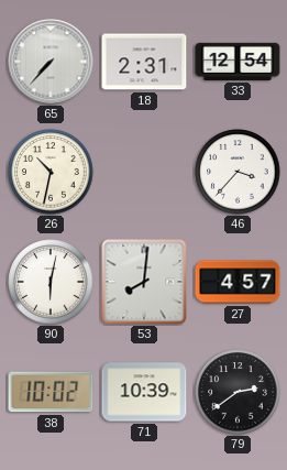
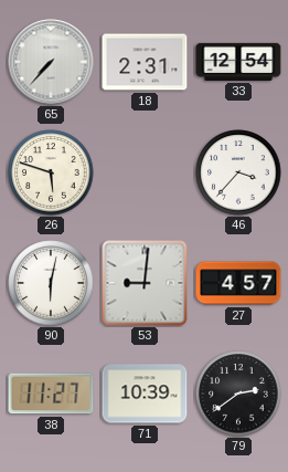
26: 10:32 -> 5:48
53: 8:01 -> 9:01
38: 10:02 -> 11:27
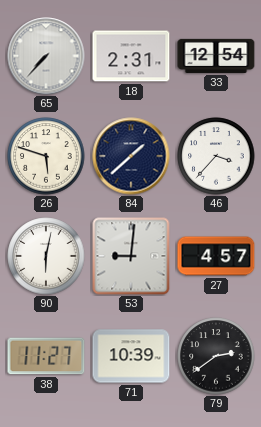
84: none -> 1:38
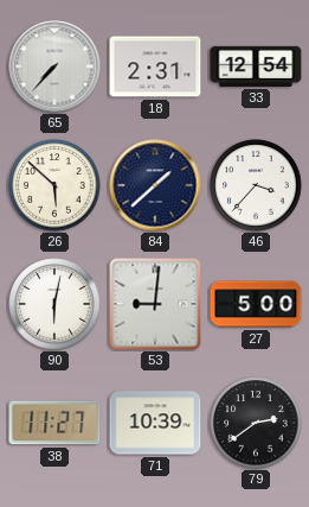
26: 5:48 -> 5:52
27: 4:57 -> 5:00
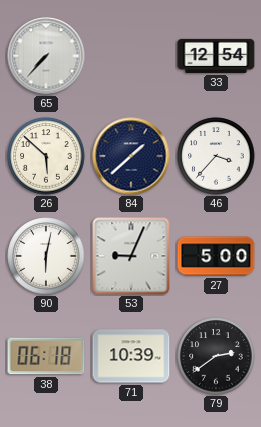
18: 2:31 -> none
53: 9:01 -> 9:04
38: 11:27 -> 06:18
